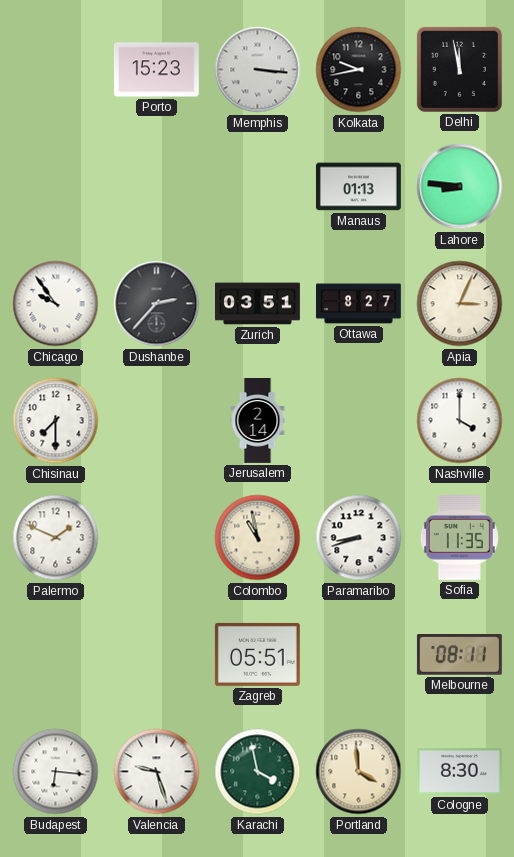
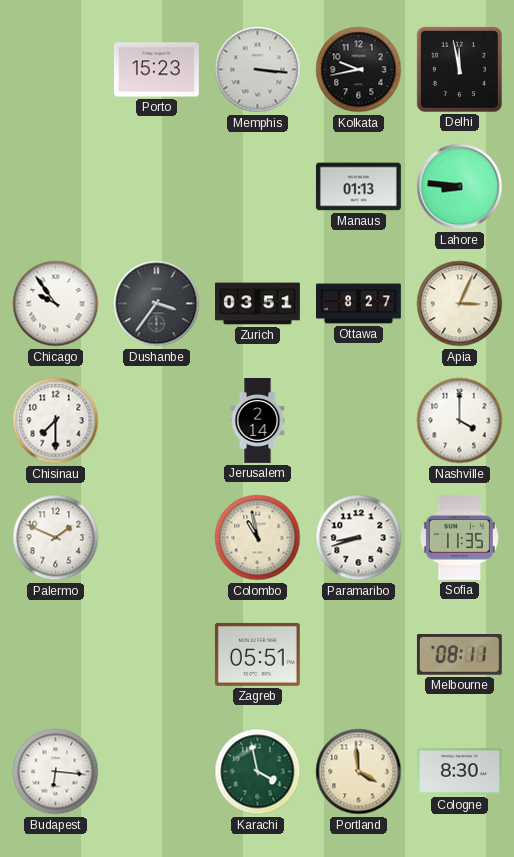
Dushanbe: 2:37 -> 3:36
Valencia: 9:27 -> none
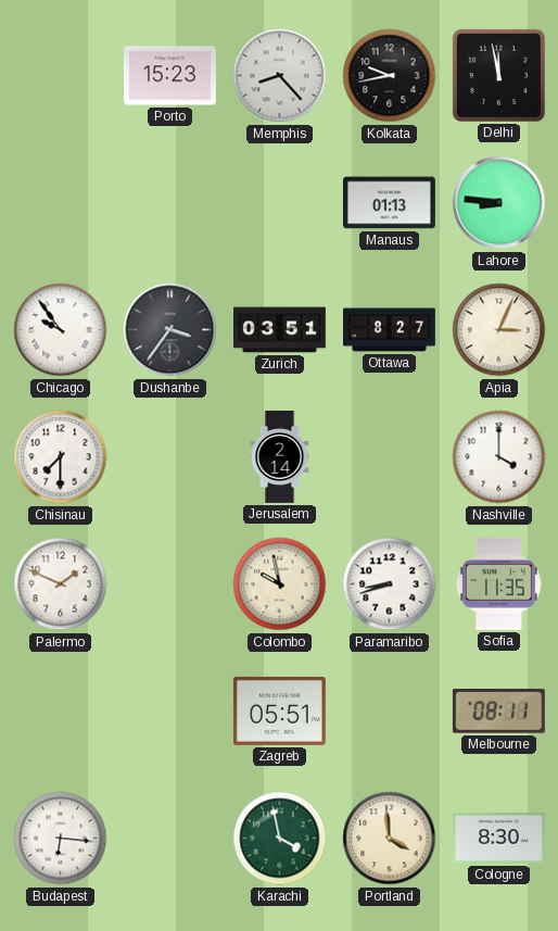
Memphis: 3:16 -> 8:23
Colombo: 10:58 -> 9:58
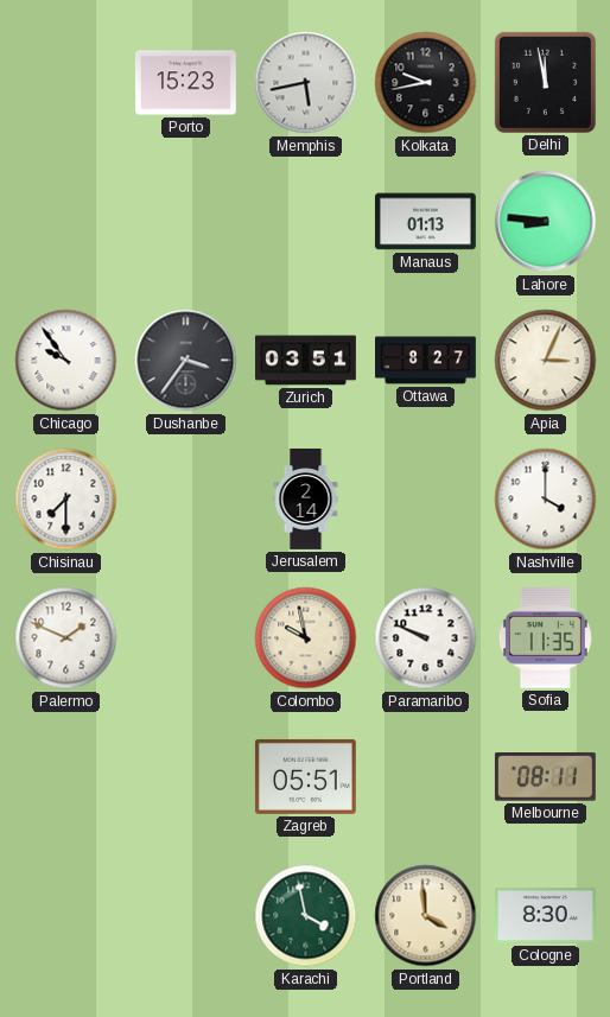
Memphis: 8:23 -> 5:43
Paramaribo: 8:42 -> 9:49
Budapest: 6:16 -> none
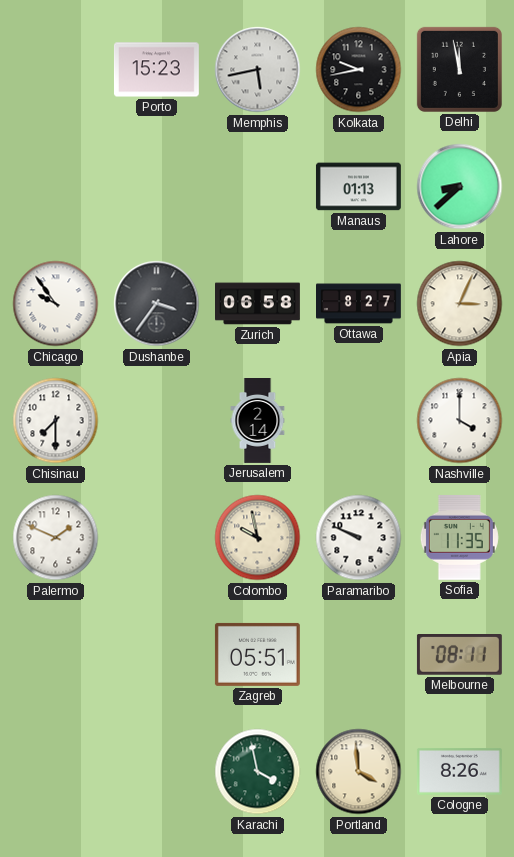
Lahore: 8:46 -> 8:38
Zurich: 03:51 -> 06:58
Cologne: 8:30 -> 8:26
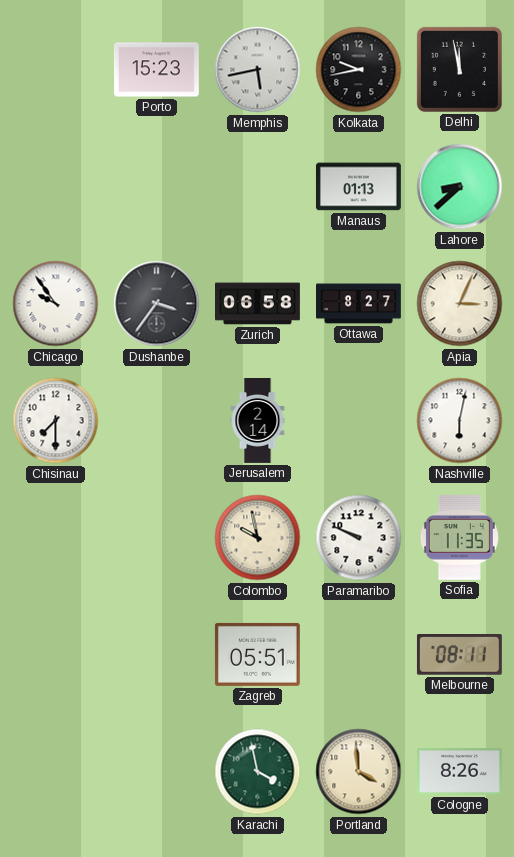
Nashville: 4:00 -> 6:02
Palermo: 1:49 -> none
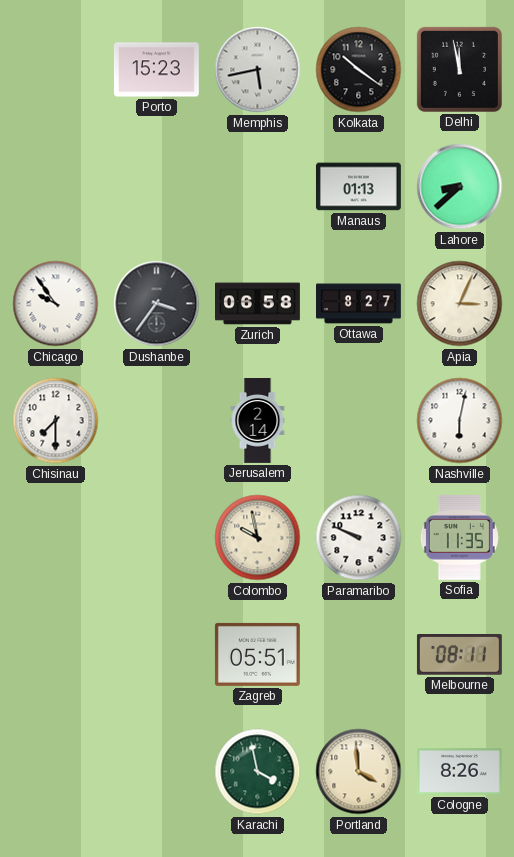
Kolkata: 9:43 -> 10:21
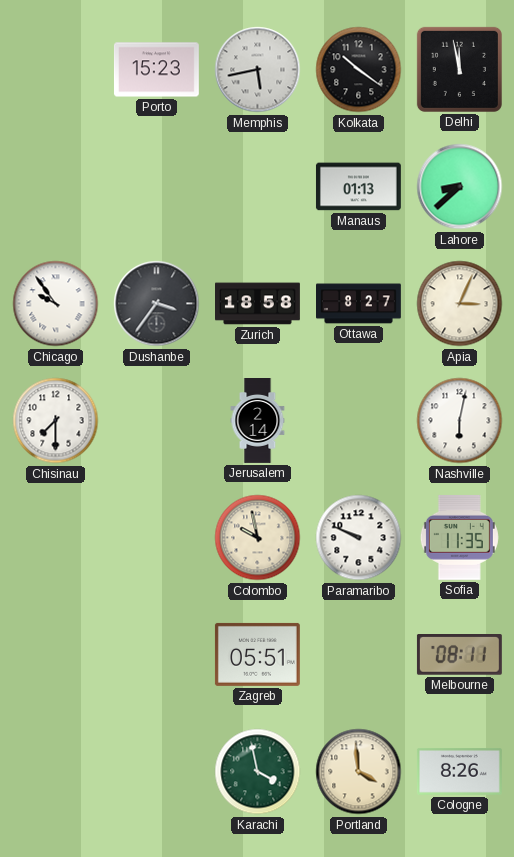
Zurich: 06:58 -> 18:58
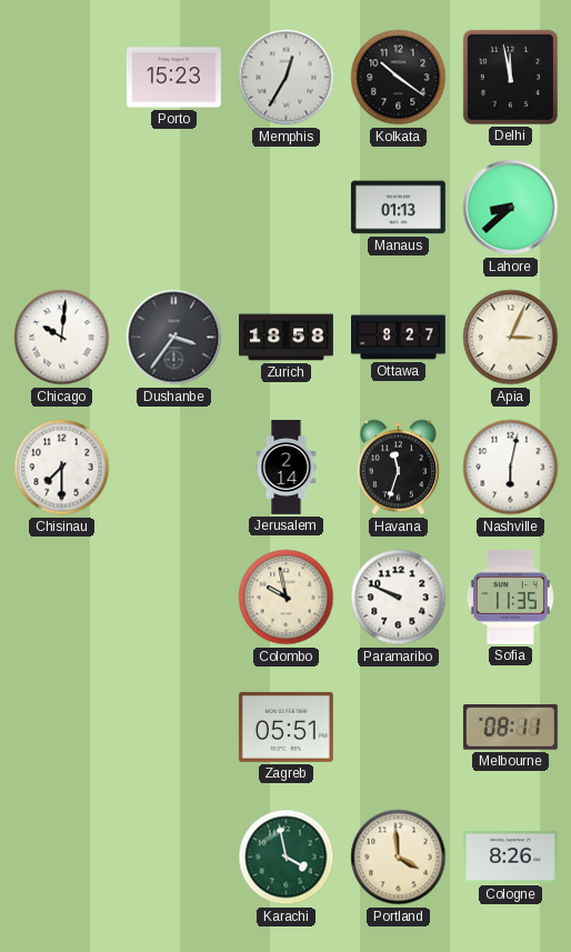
Memphis: 5:43 -> 12:35
Chicago: 9:54 -> 10:01
Havana: none -> 11:33
